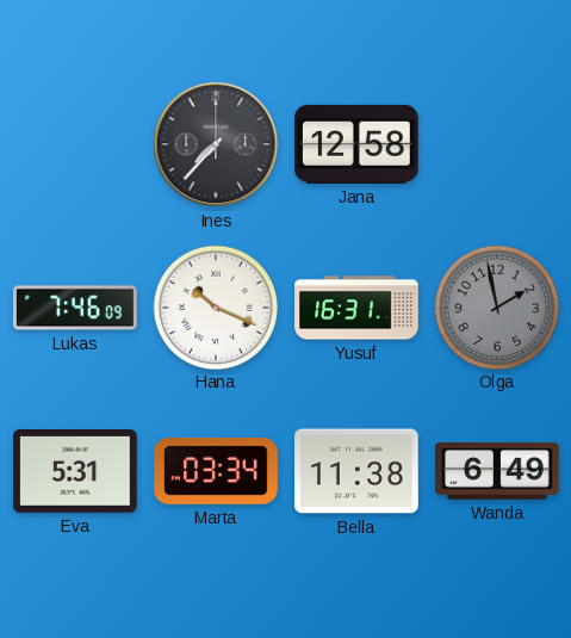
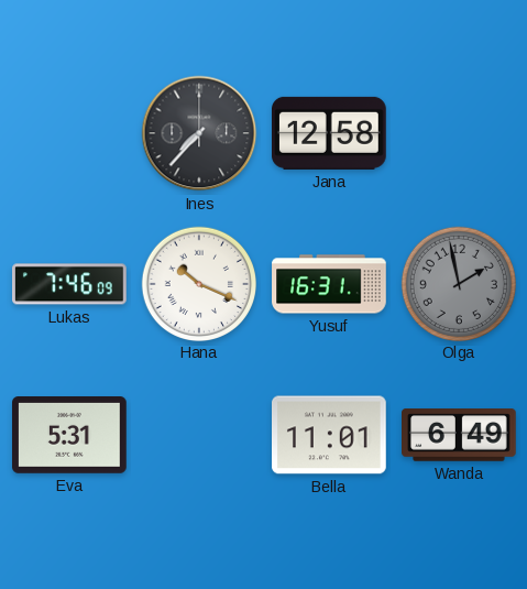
Marta: 03:34 -> none
Bella: 11:38 -> 11:01
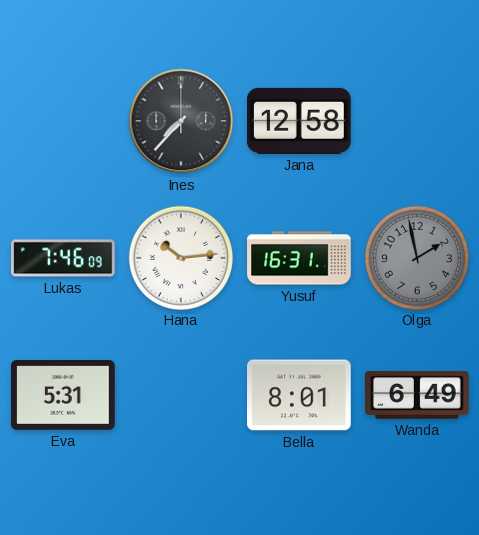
Hana: 10:19 -> 10:14
Bella: 11:01 -> 8:01
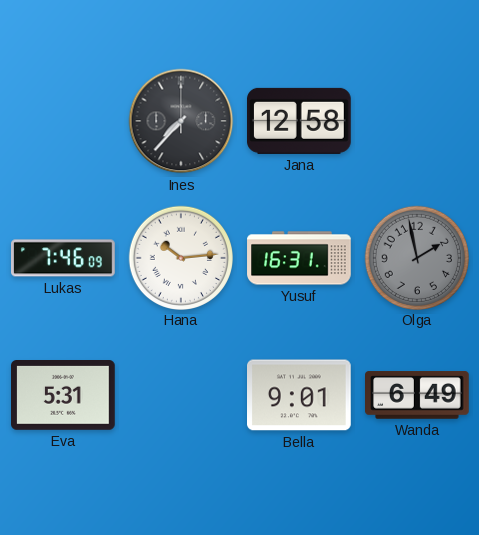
Bella: 8:01 -> 9:01
